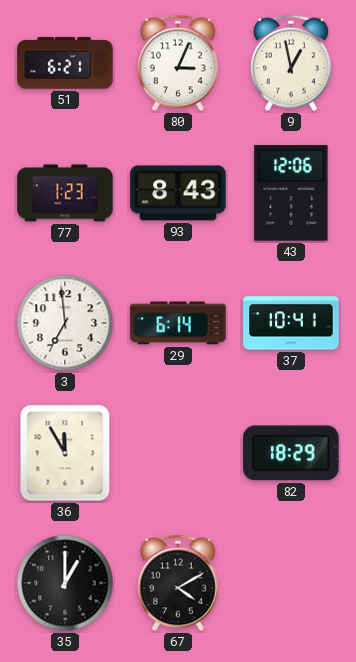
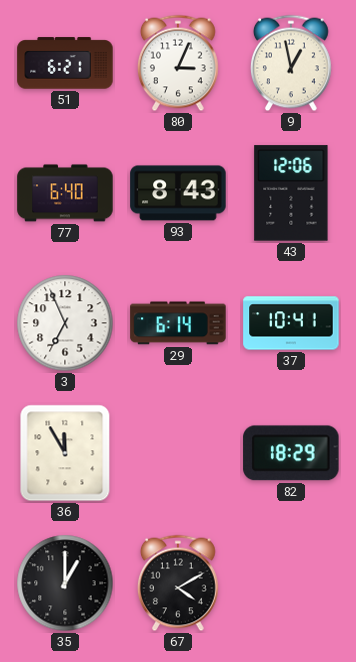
77: 1:23 -> 6:40
3: 6:59 -> 6:56
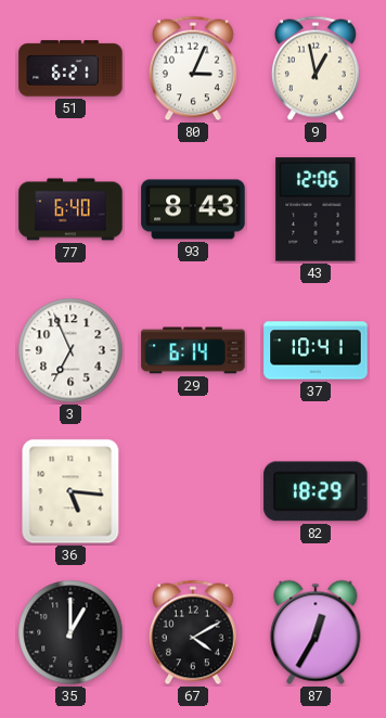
36: 11:55 -> 5:16
87: none -> 12:35
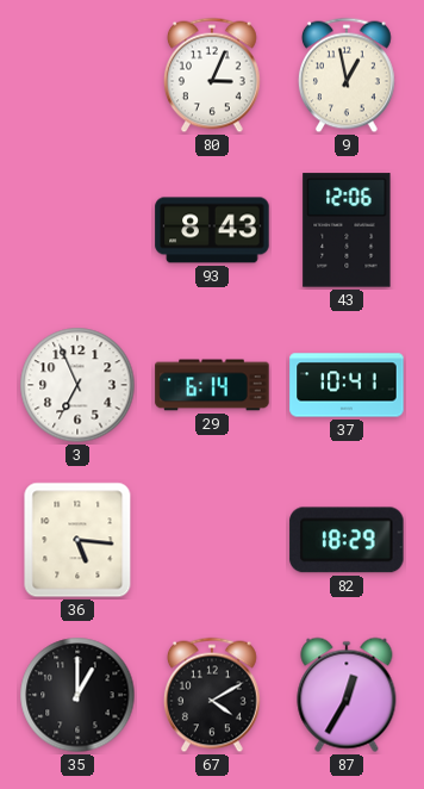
51: 6:21 -> none
77: 6:40 -> none
